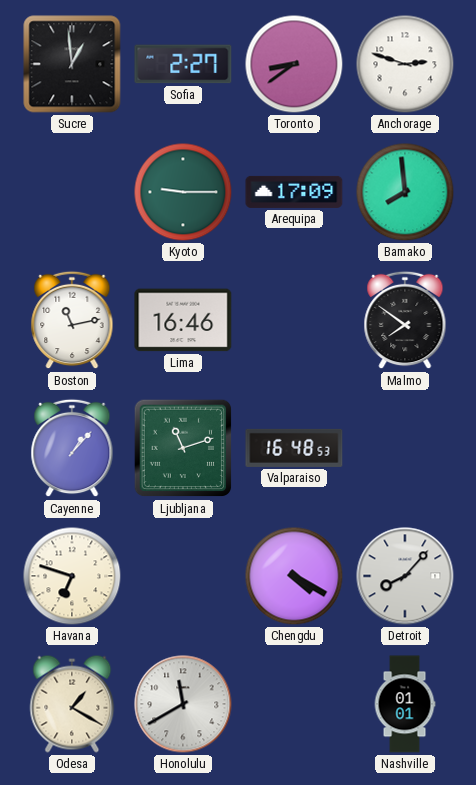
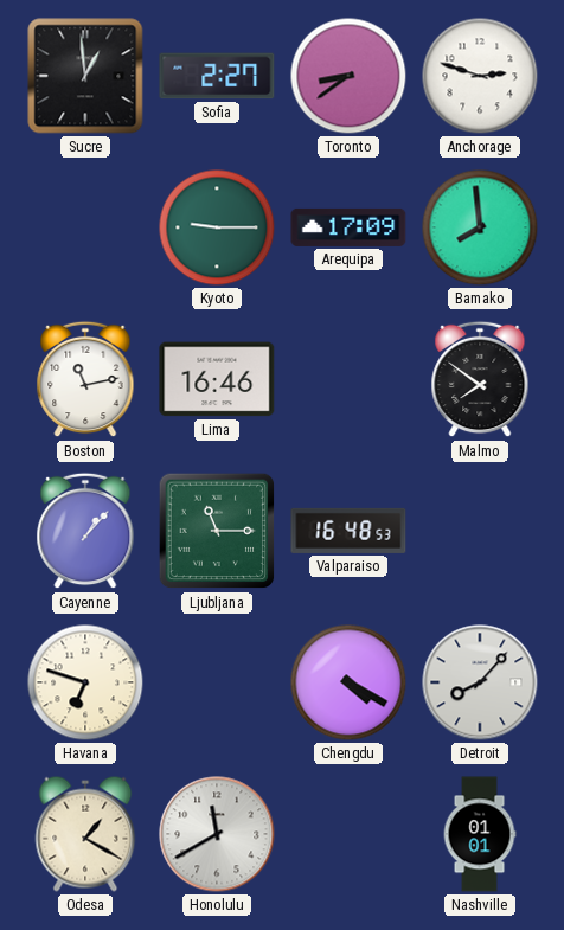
Ljubljana: 11:12 -> 11:15
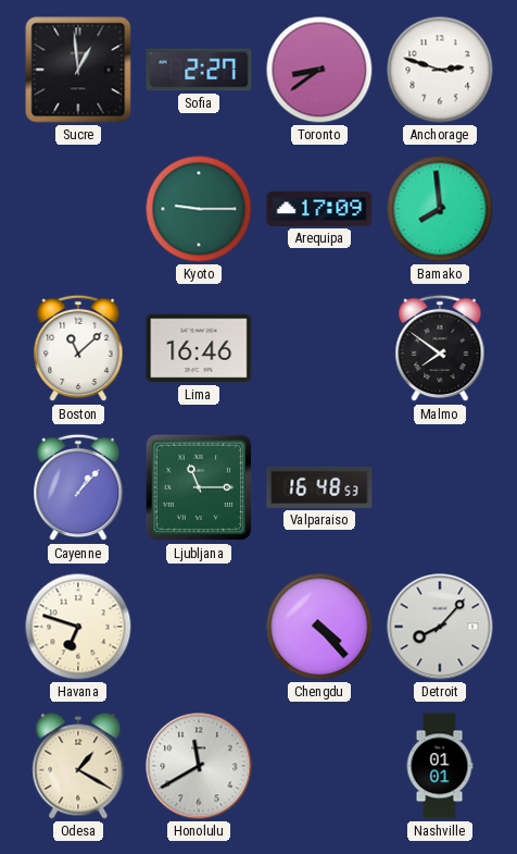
Boston: 11:13 -> 11:08
Chengdu: 4:20 -> 4:23
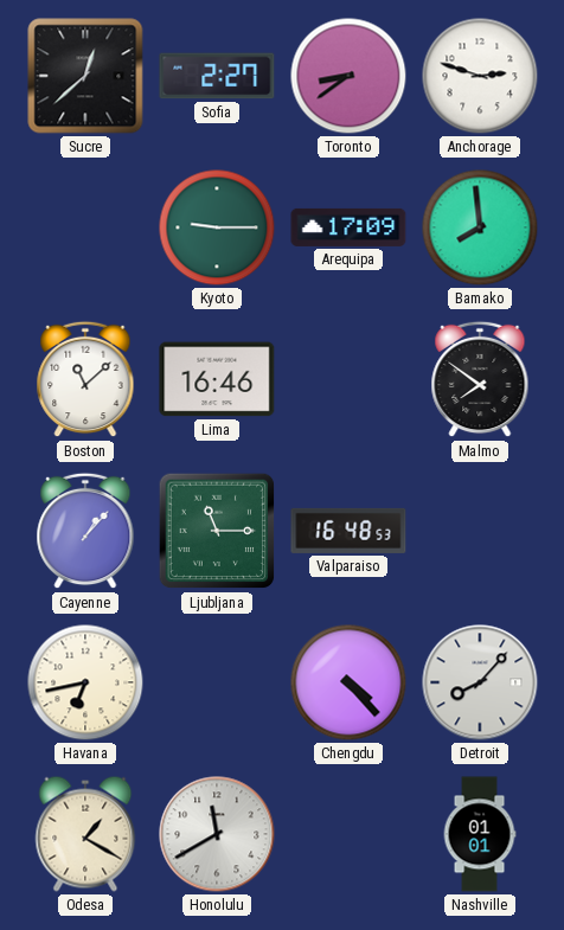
Sucre: 12:59 -> 12:38
Havana: 6:48 -> 6:43
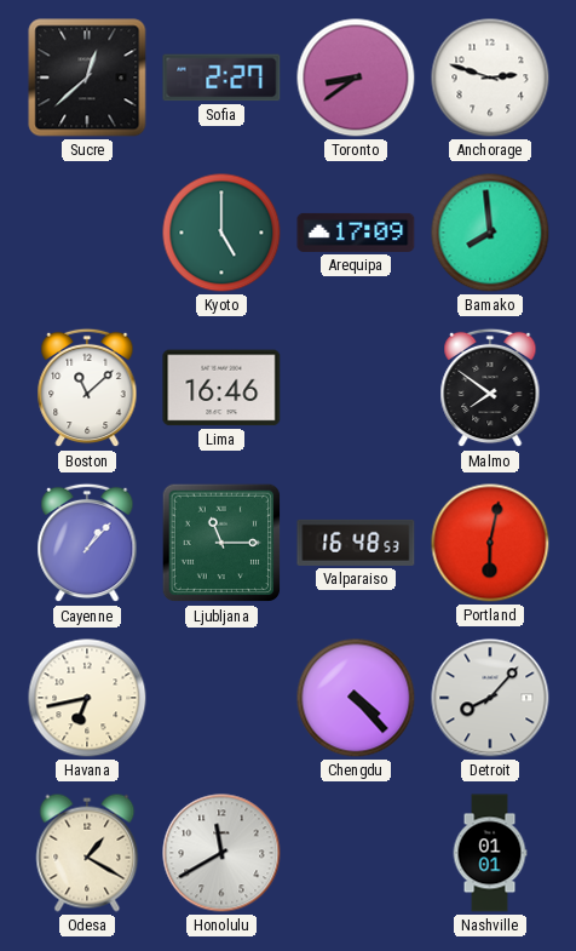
Kyoto: 9:15 -> 5:00
Portland: none -> 6:02
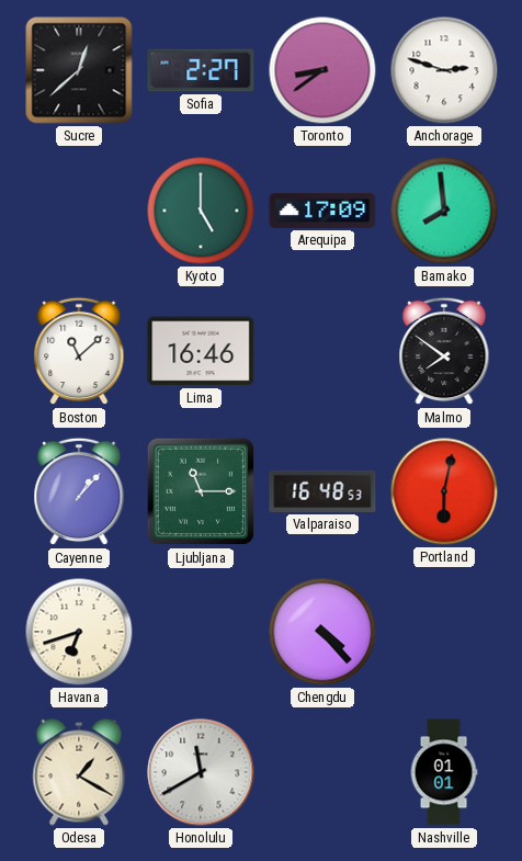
Havana: 6:43 -> 6:42
Detroit: 8:07 -> none
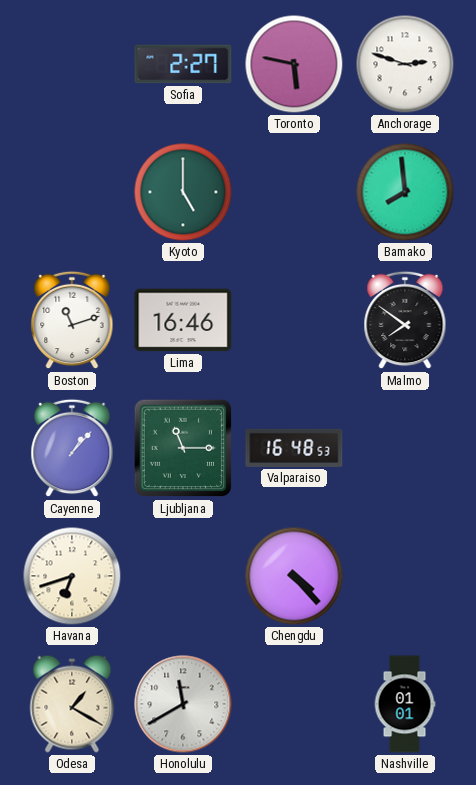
Sucre: 12:38 -> none
Toronto: 8:39 -> 5:47
Arequipa: 17:09 -> none
Boston: 11:08 -> 11:12
Portland: 6:02 -> none
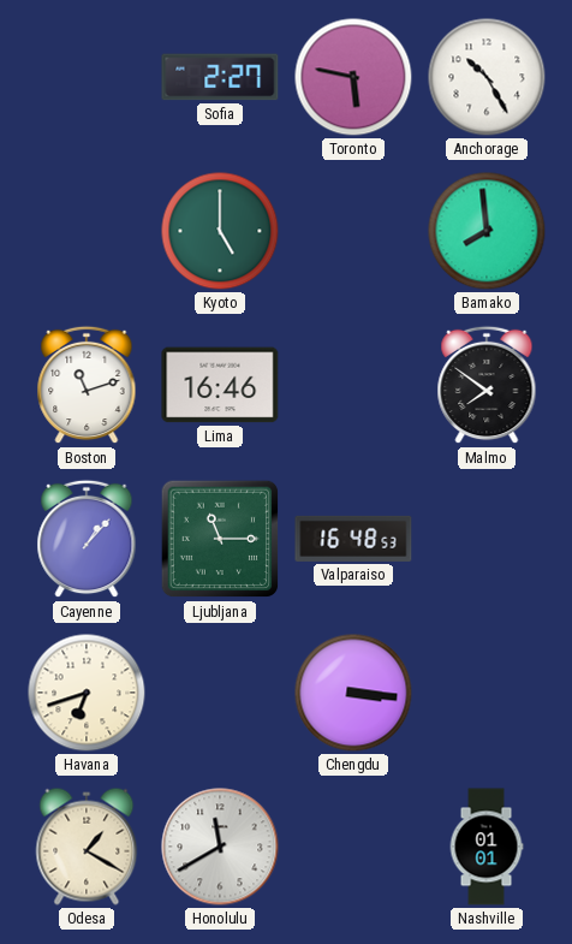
Anchorage: 2:48 -> 10:25
Chengdu: 4:23 -> 3:16
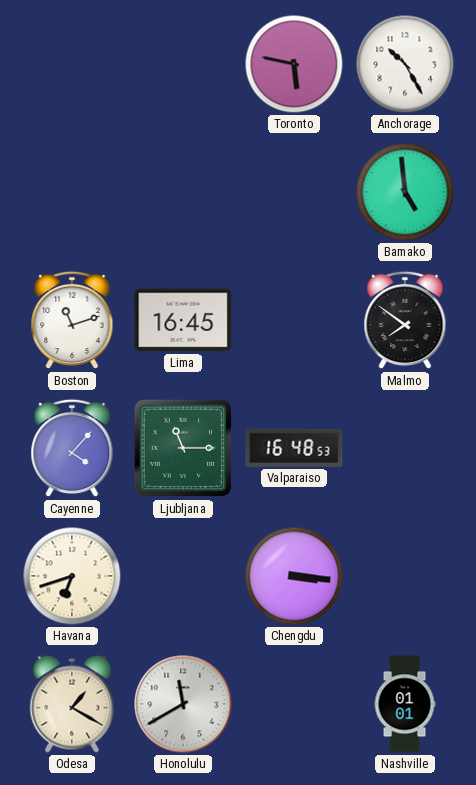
Sofia: 2:27 -> none
Kyoto: 5:00 -> none
Bamako: 7:59 -> 4:59
Lima: 16:46 -> 16:45
Cayenne: 1:07 -> 4:07
